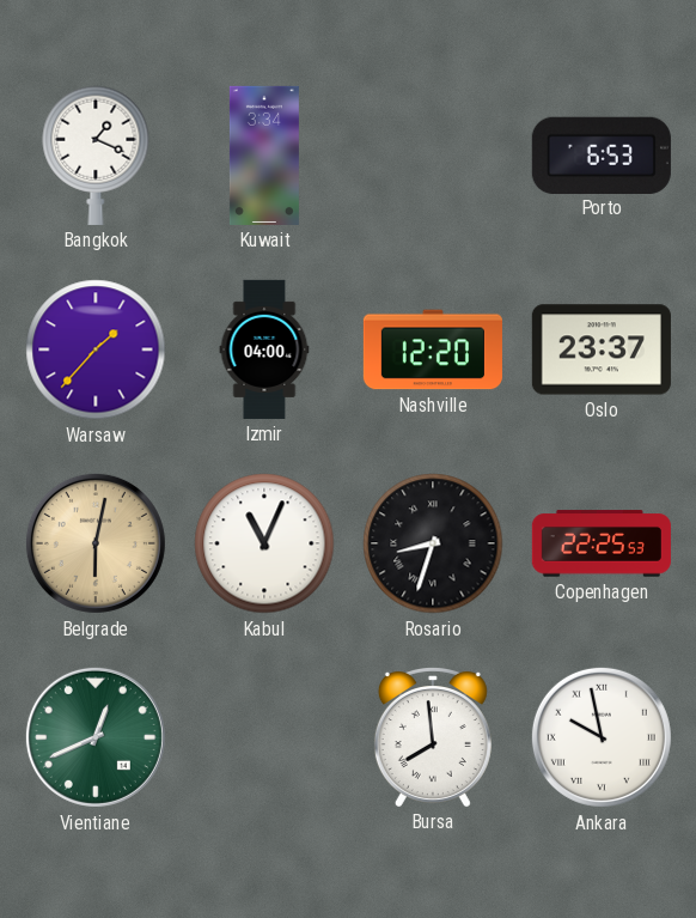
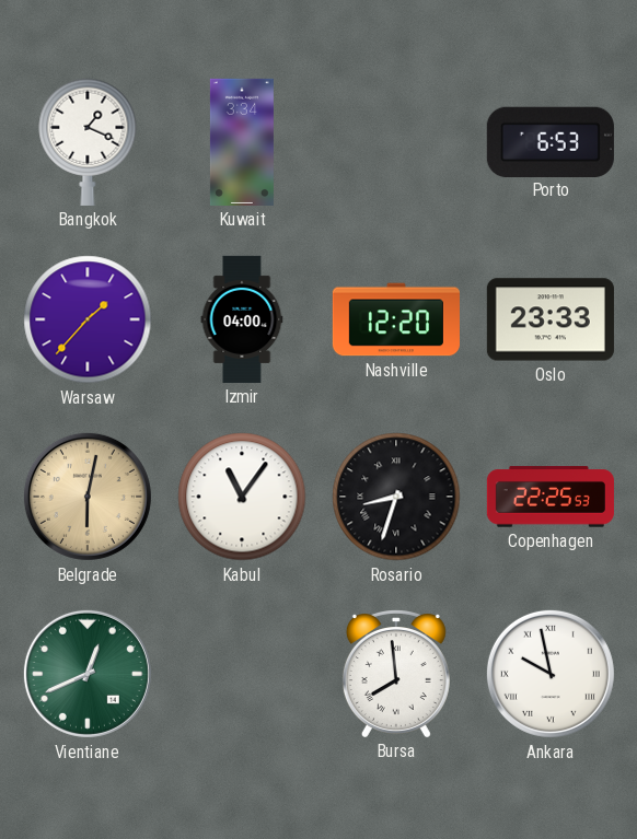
Oslo: 23:37 -> 23:33
Kabul: 11:04 -> 11:06
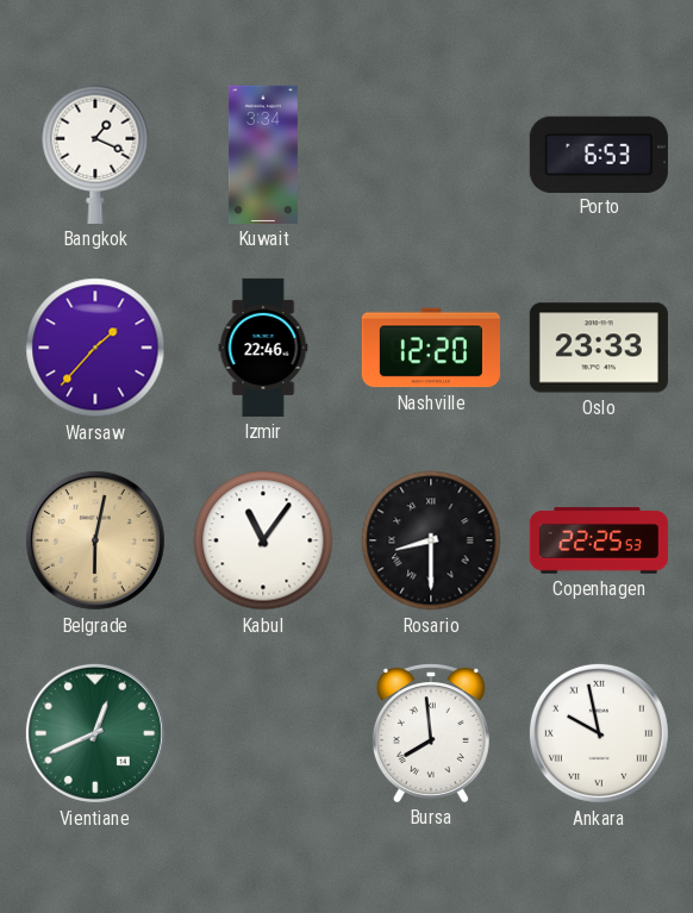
Izmir: 04:00 -> 22:46
Rosario: 8:33 -> 8:30
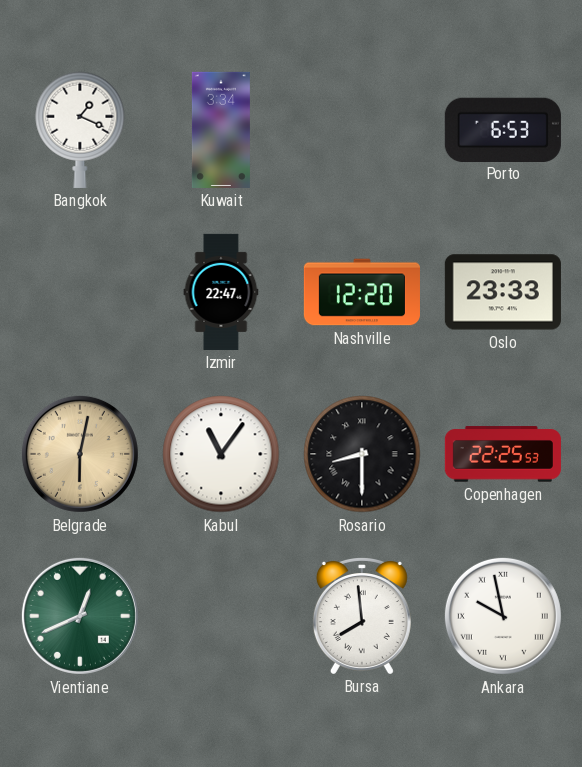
Warsaw: 1:37 -> none
Izmir: 22:46 -> 22:47
